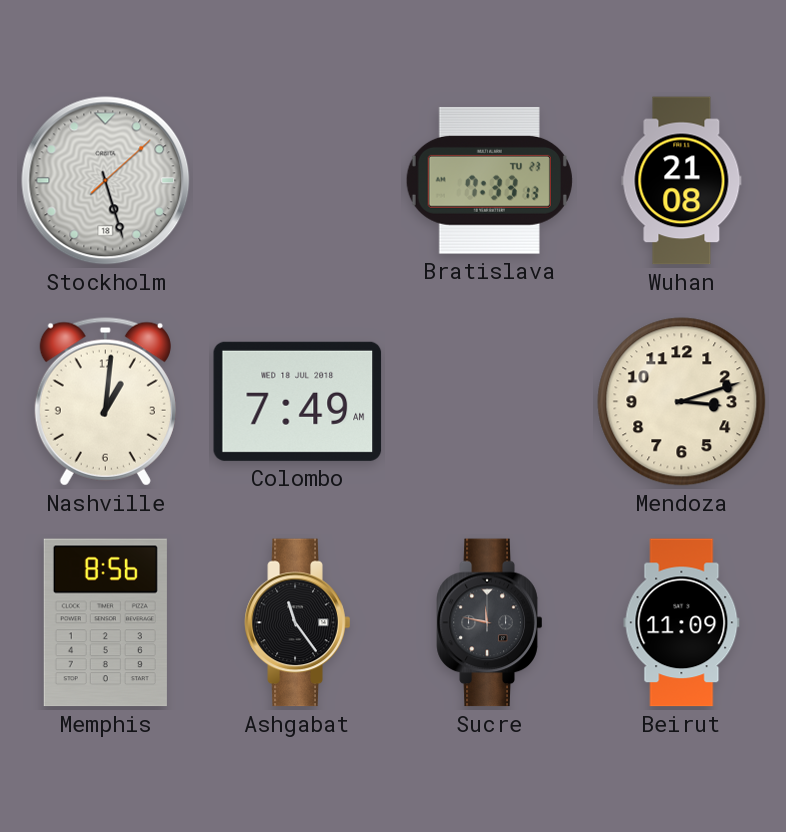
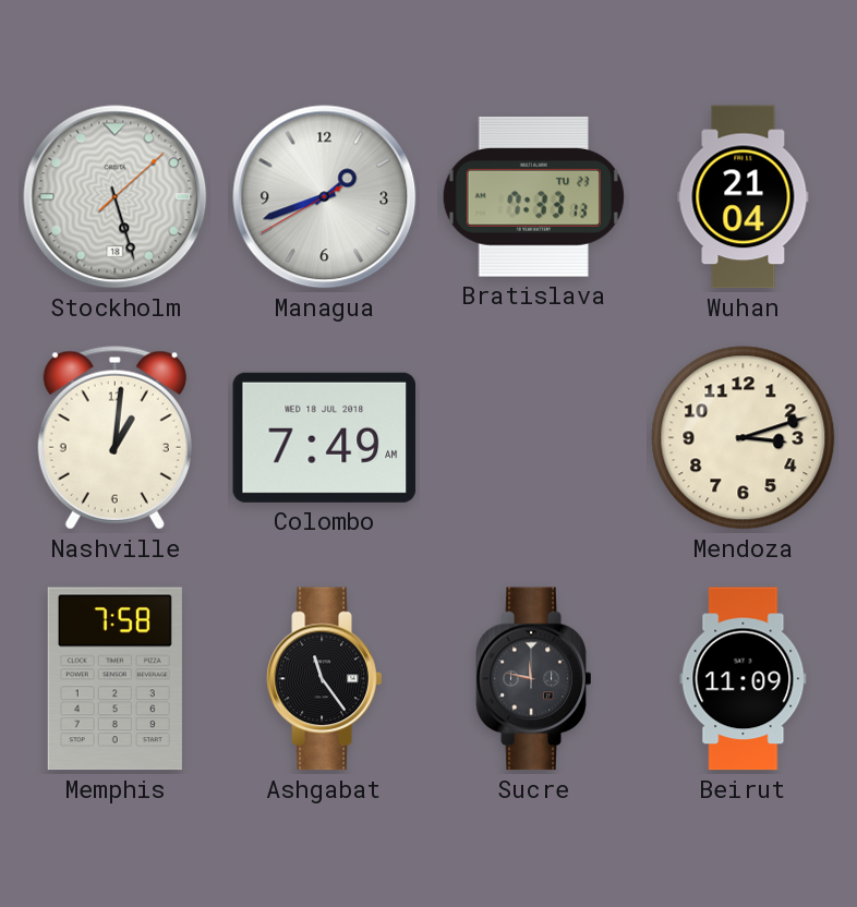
Managua: none -> 1:41
Wuhan: 21:08 -> 21:04
Memphis: 8:56 -> 7:58
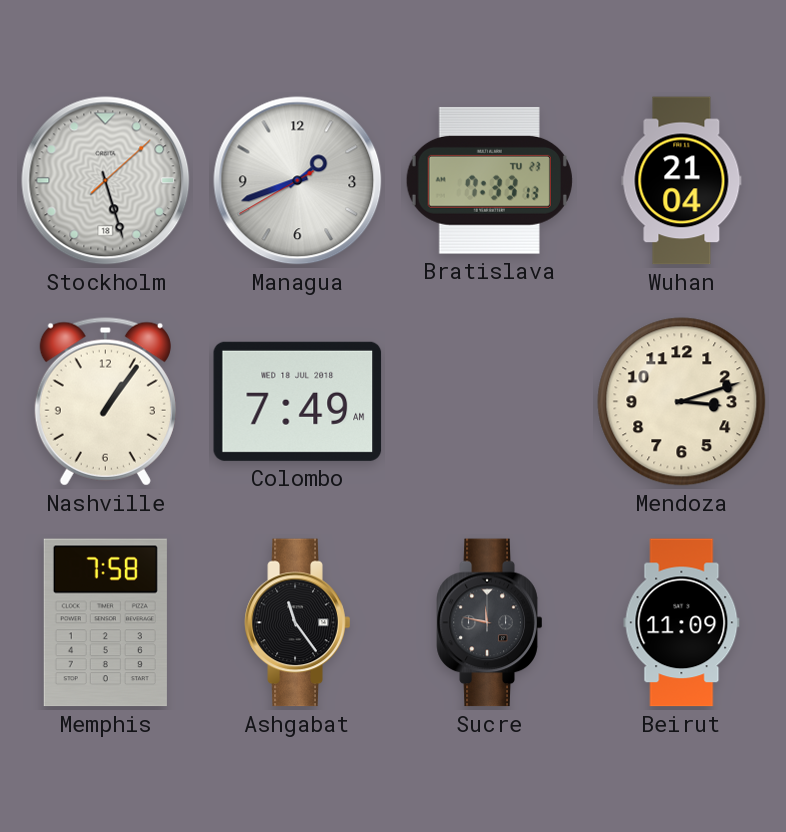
Nashville: 1:01 -> 1:06
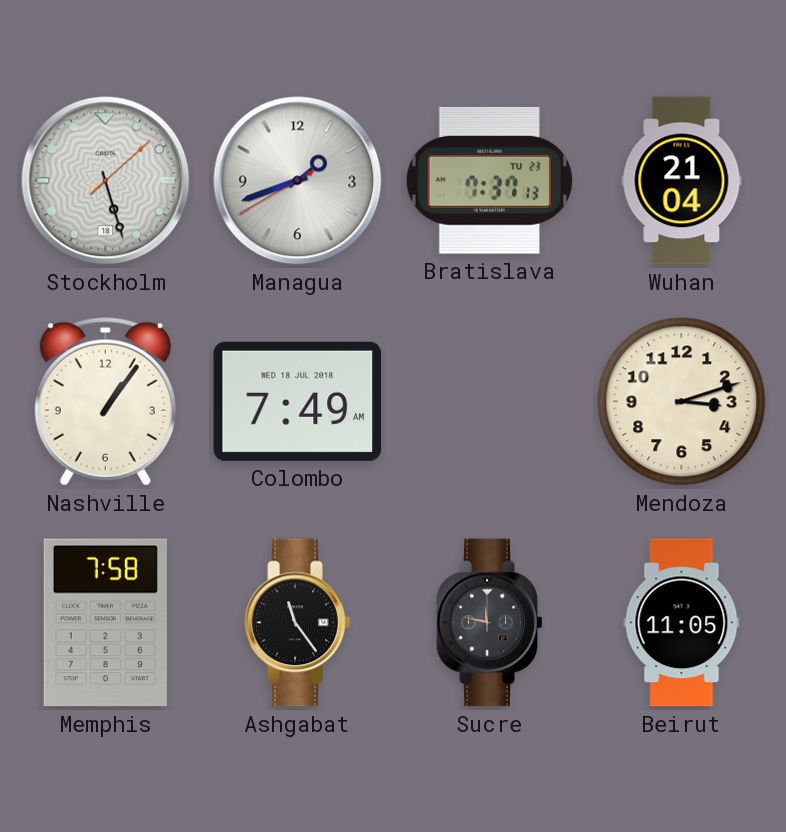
Bratislava: 7:33 -> 7:37
Beirut: 11:09 -> 11:05
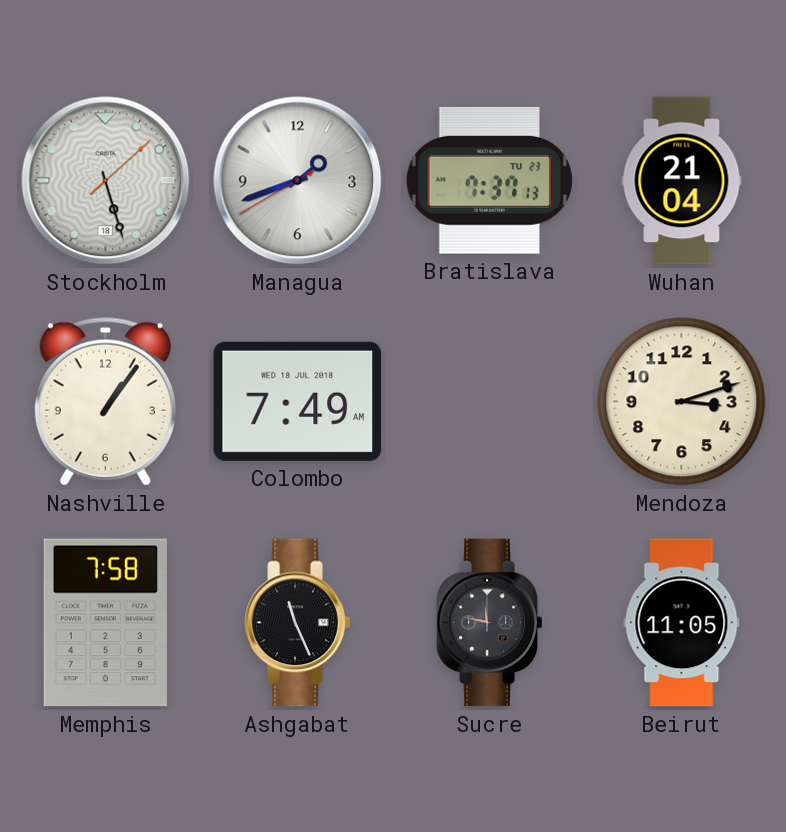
Ashgabat: 11:24 -> 11:26
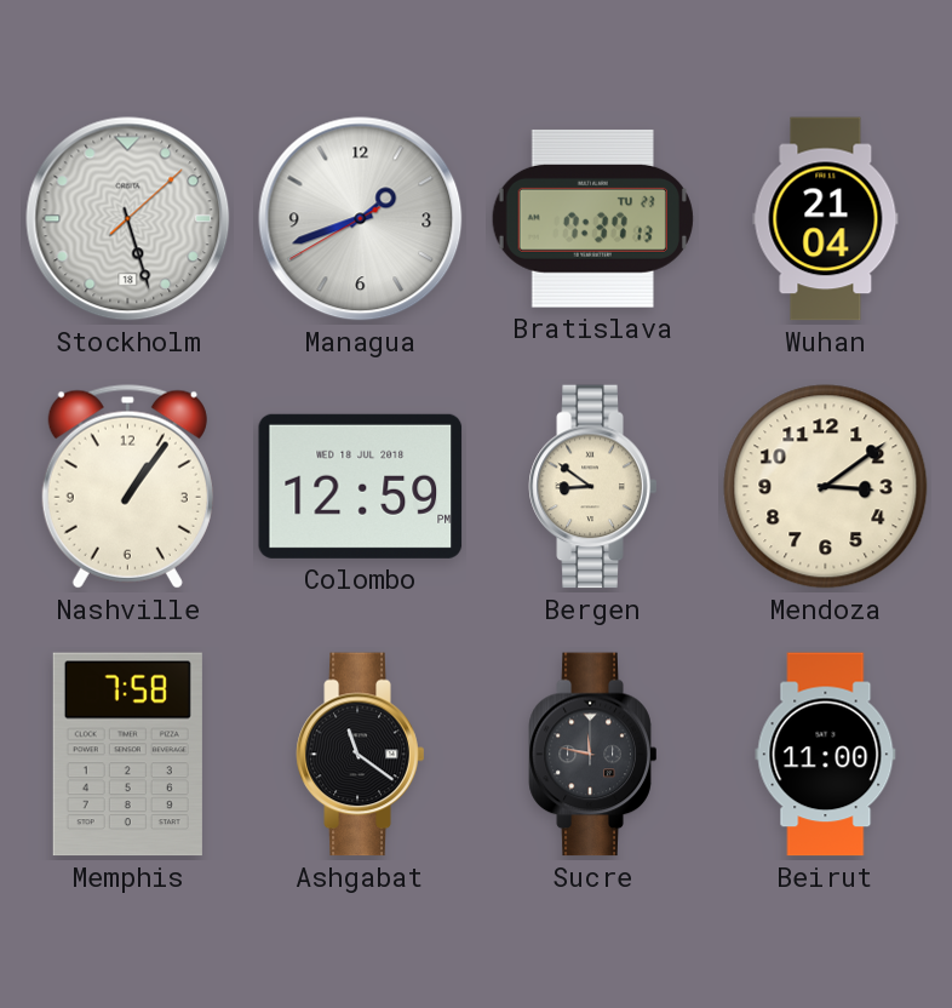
Colombo: 7:49 -> 12:59
Bergen: none -> 8:51
Mendoza: 3:12 -> 3:09
Ashgabat: 11:26 -> 11:21
Beirut: 11:05 -> 11:00
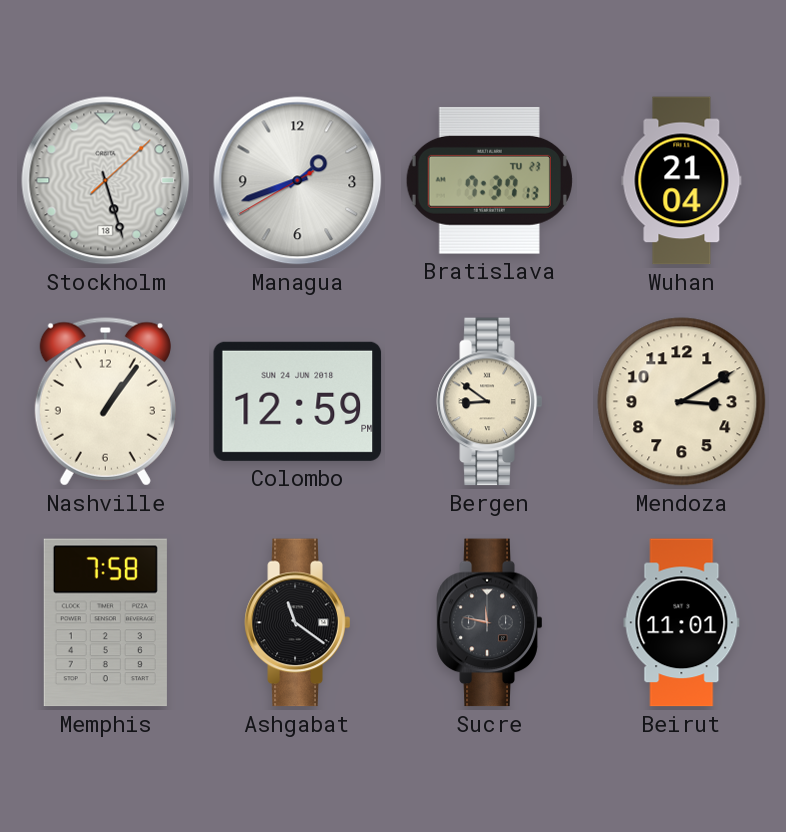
Colombo date: WED 18 JUL 2018 -> SUN 24 JUN 2018
Mendoza: 3:09 -> 3:10
Beirut: 11:00 -> 11:01
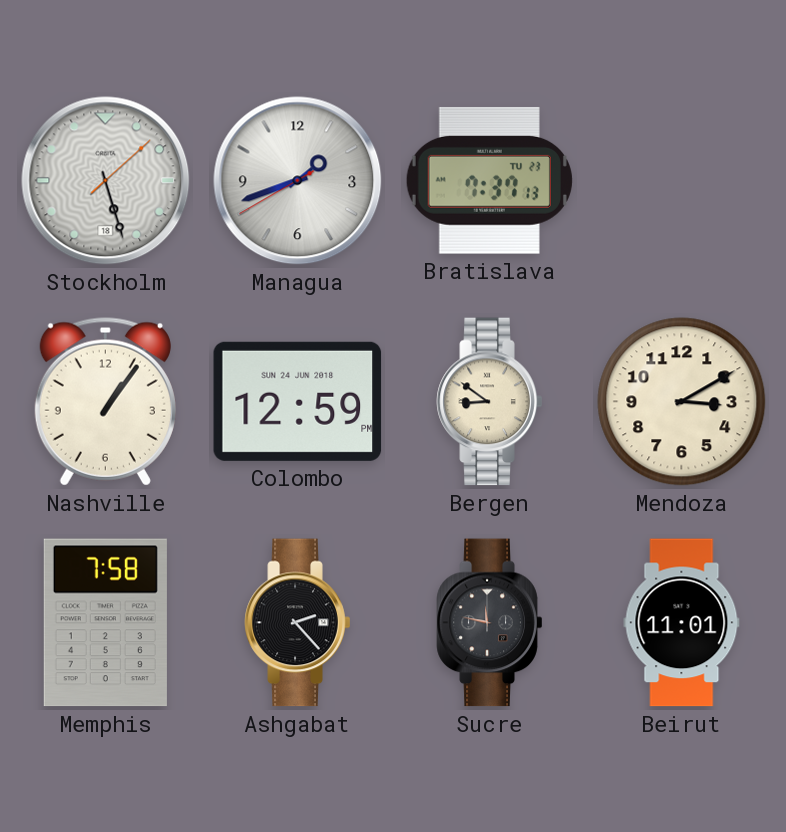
Wuhan: 21:04 -> none
Ashgabat: 11:21 -> 2:23
